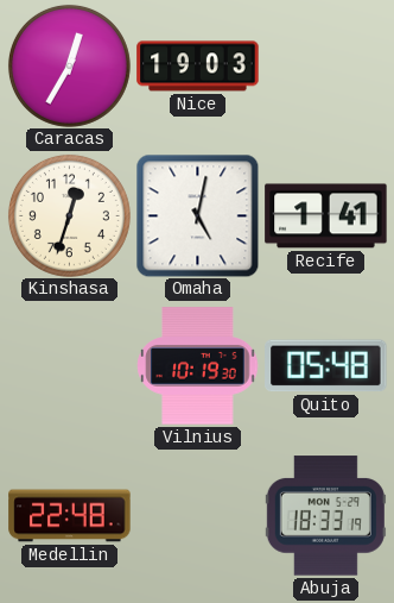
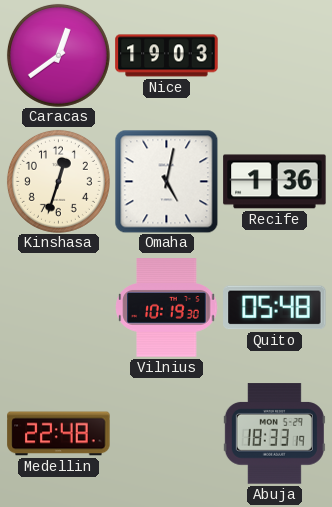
Caracas: 12:35 -> 12:39
Recife: 1:41 -> 1:36
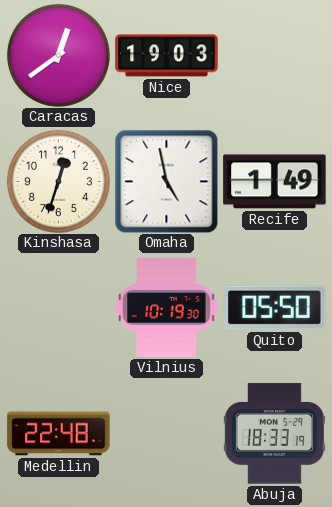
Omaha: 5:02 -> 4:58
Recife: 1:36 -> 1:49
Quito: 05:48 -> 05:50
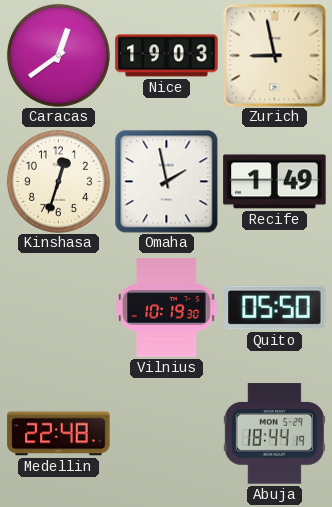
Zurich: none -> 8:58
Omaha: 4:58 -> 1:58
Abuja: 18:33 -> 18:44
